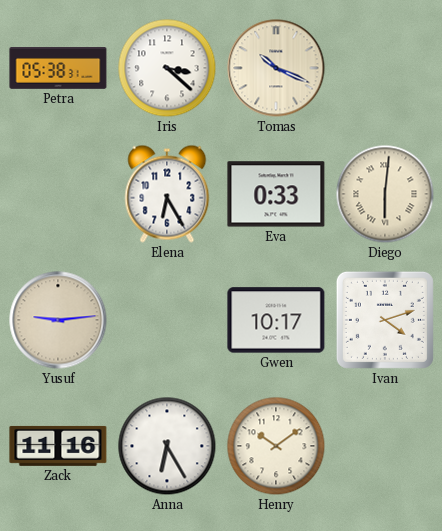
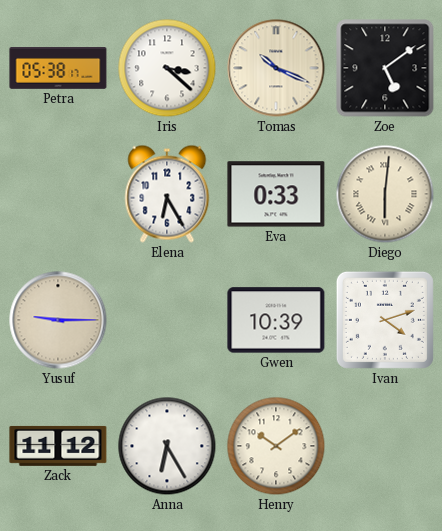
Petra: 05:38:31 -> 05:38:17
Zoe: none -> 5:09
Yusuf: 9:14 -> 9:15
Gwen: 10:17 -> 10:39
Zack: 11:16 -> 11:12
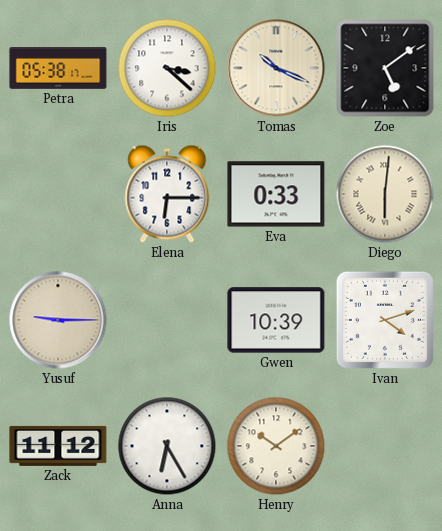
Elena: 6:25 -> 6:15
